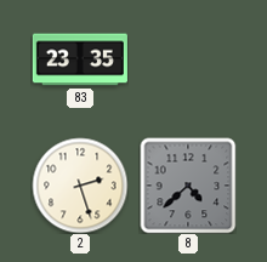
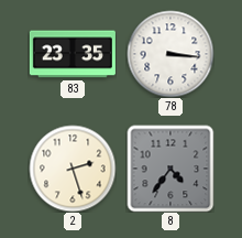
78: none -> 3:16
8: 4:38 -> 4:36
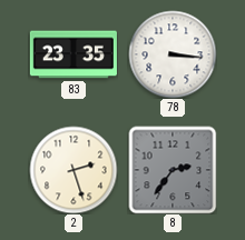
8: 4:36 -> 2:36
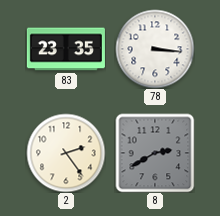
2: 2:27 -> 2:24
8: 2:36 -> 2:40
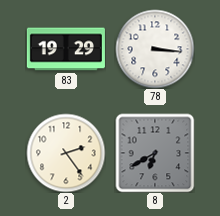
83: 23:35 -> 19:29
8: 2:40 -> 6:40
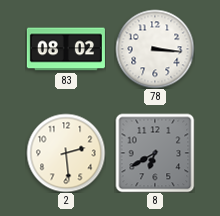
83: 19:29 -> 08:02
2: 2:24 -> 2:29
